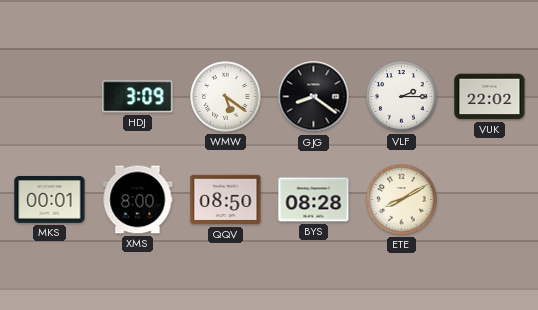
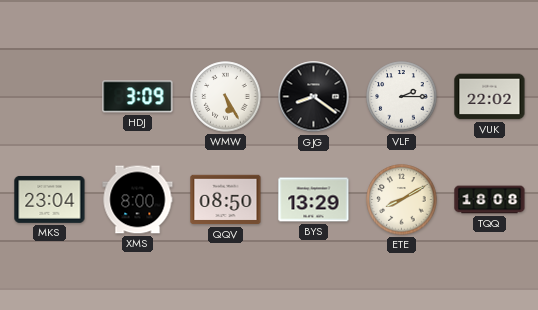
WMW: 5:21 -> 5:25
MKS: 00:01 -> 23:04
BYS: 08:28 -> 13:29
TQQ: none -> 18:08
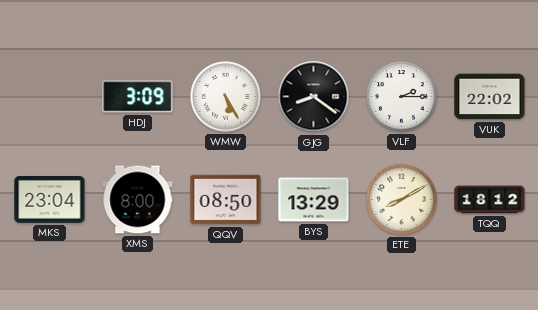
TQQ: 18:08 -> 18:12
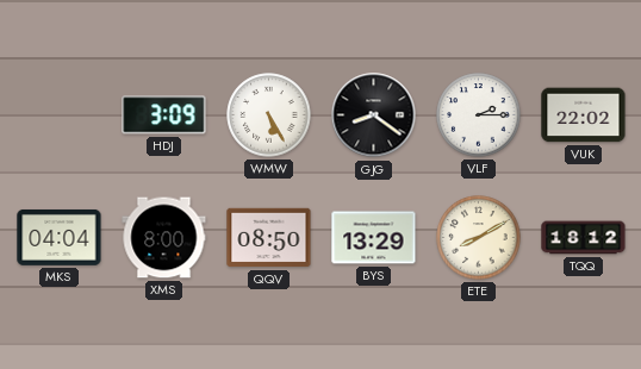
MKS: 23:04 -> 04:04
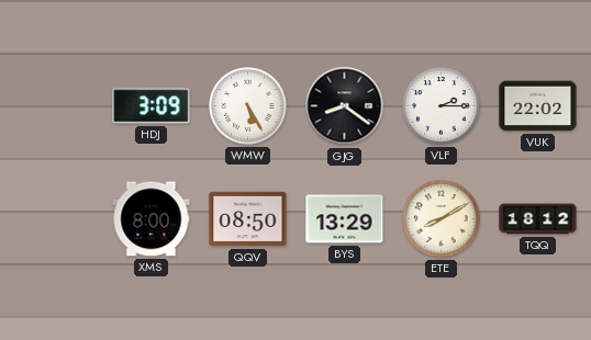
MKS: 04:04 -> none
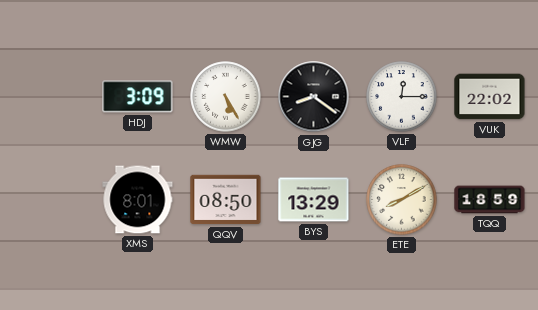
VLF: 2:15 -> 12:15
XMS: 8:00 -> 8:01
TQQ: 18:12 -> 18:59
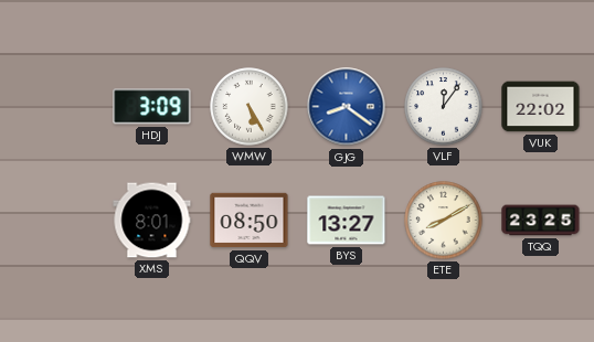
GJG dial: black -> blue
VLF: 12:15 -> 12:06
BYS: 13:29 -> 13:27
TQQ: 18:59 -> 23:25
